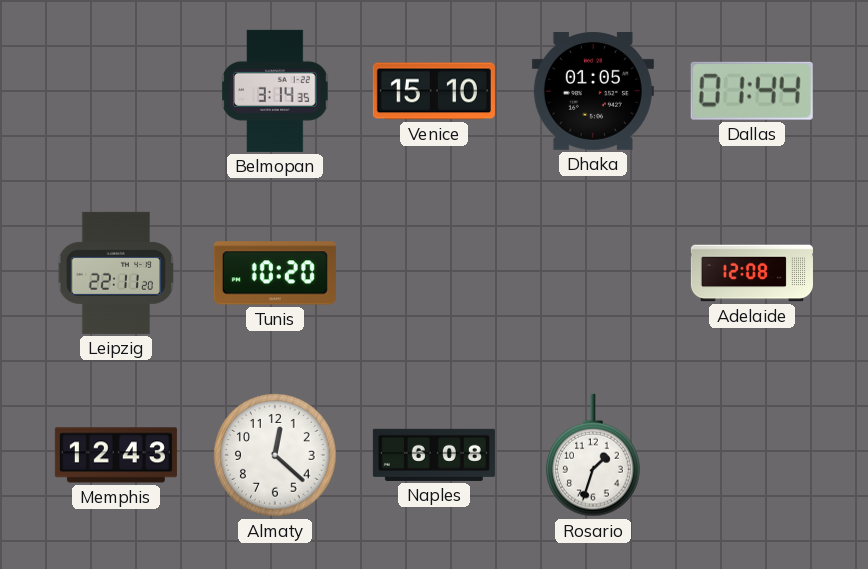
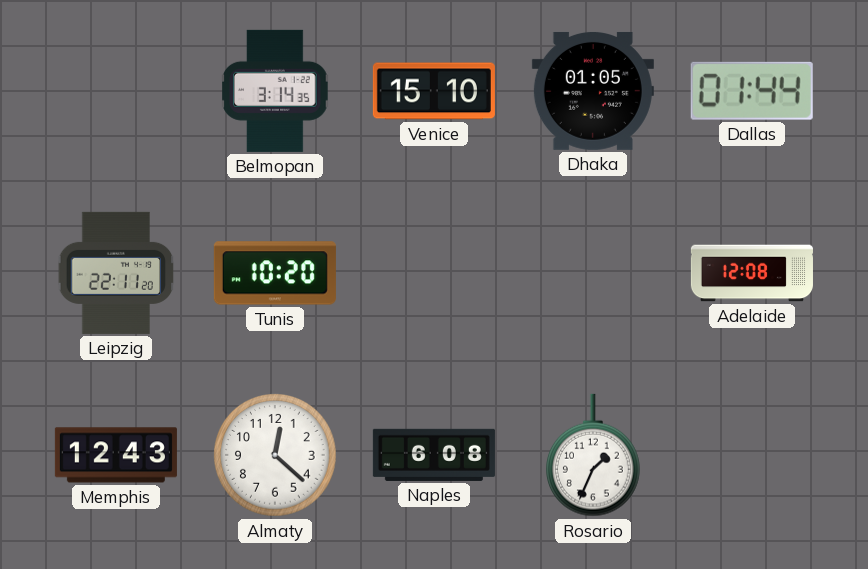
Rosario: 1:33 -> 1:34
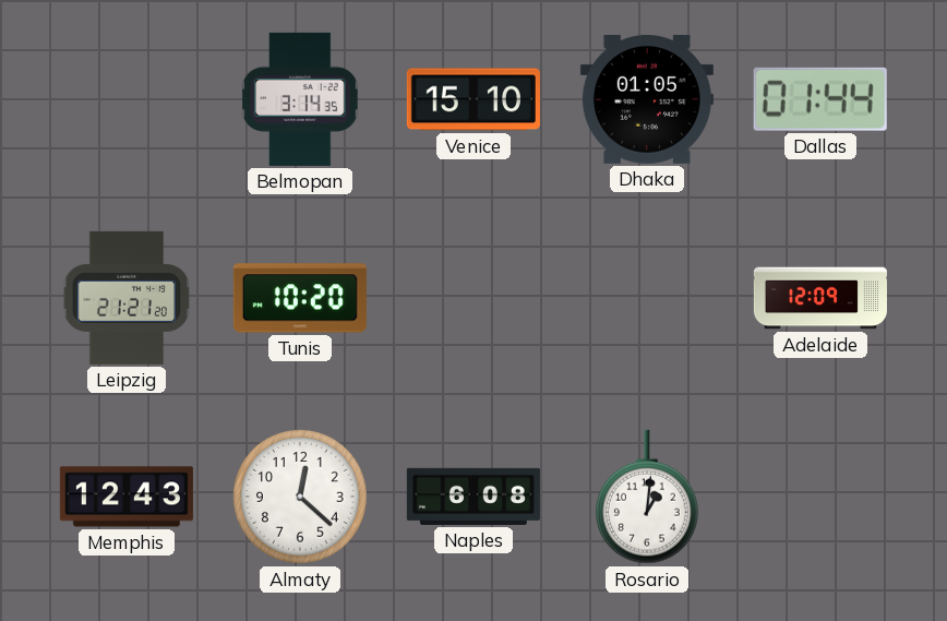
Leipzig: 22:11 -> 21:21
Adelaide: 12:08 -> 12:09
Rosario: 1:34 -> 1:01
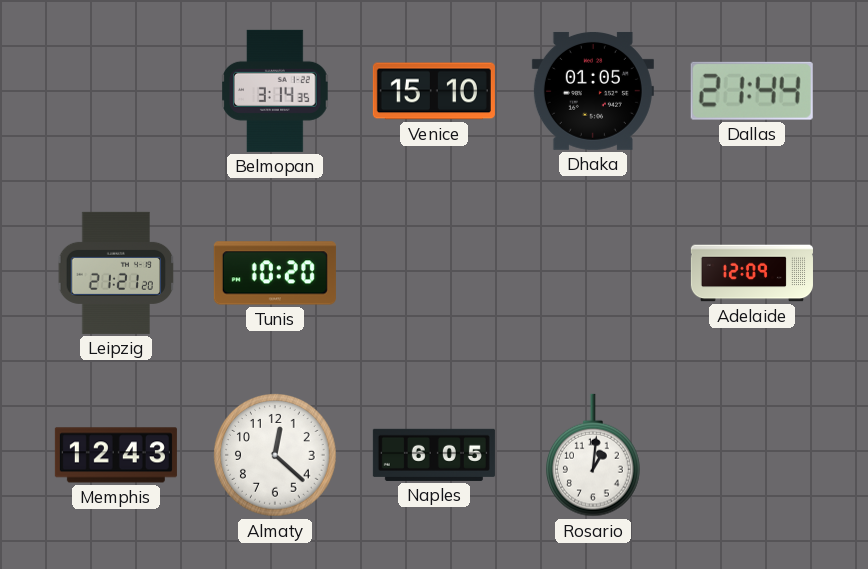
Dallas: 01:44 -> 21:44
Naples: 6:08 -> 6:05
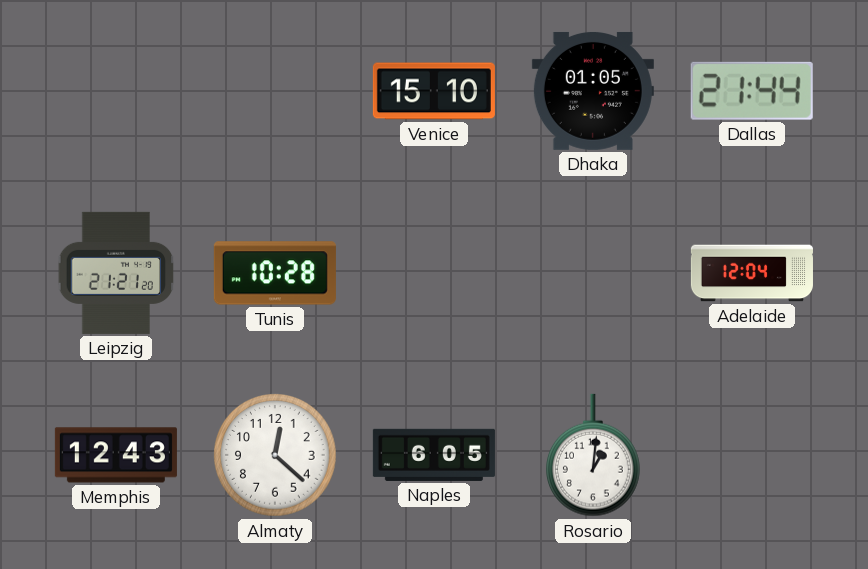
Belmopan: 3:14 -> none
Tunis: 10:20 -> 10:28
Adelaide: 12:09 -> 12:04
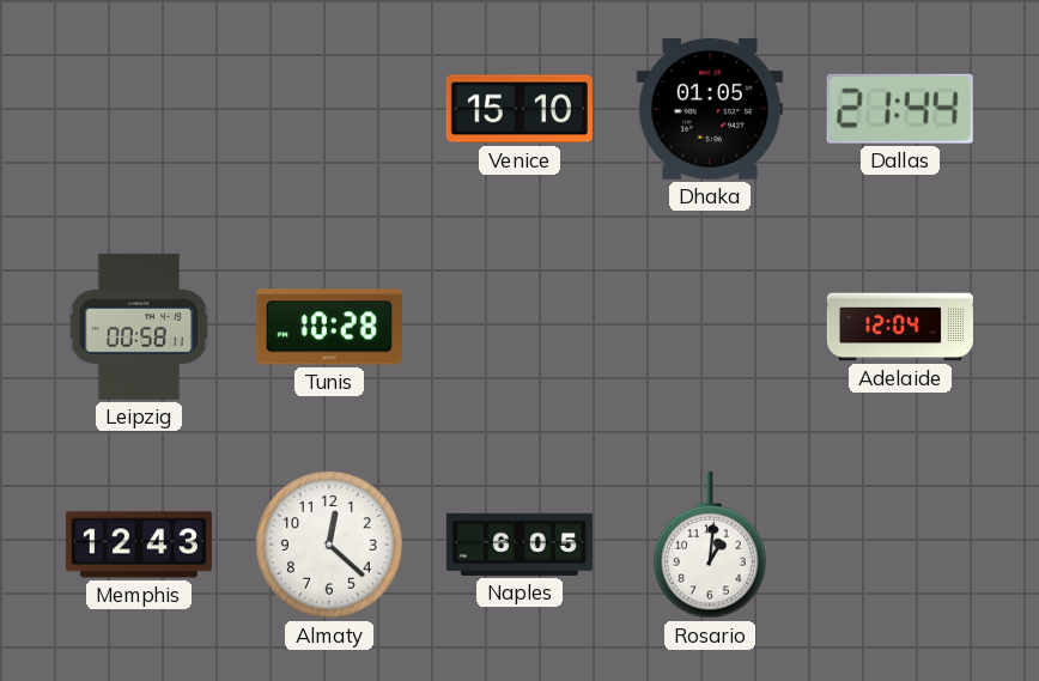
Leipzig: 21:21 -> 00:58
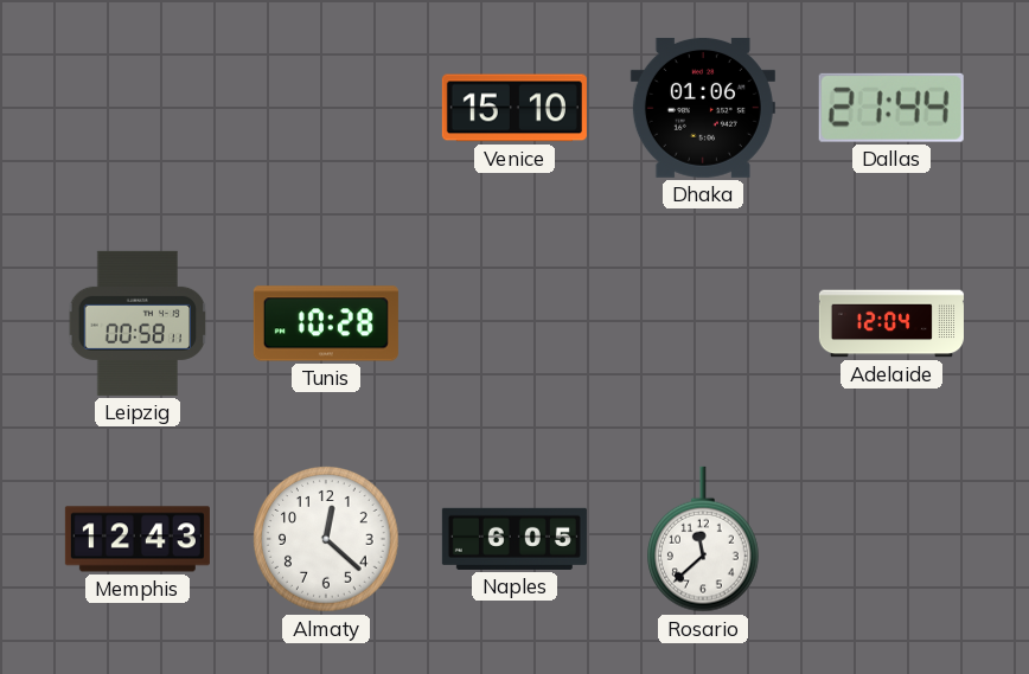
Dhaka: 01:05 -> 01:06
Rosario: 1:01 -> 11:38
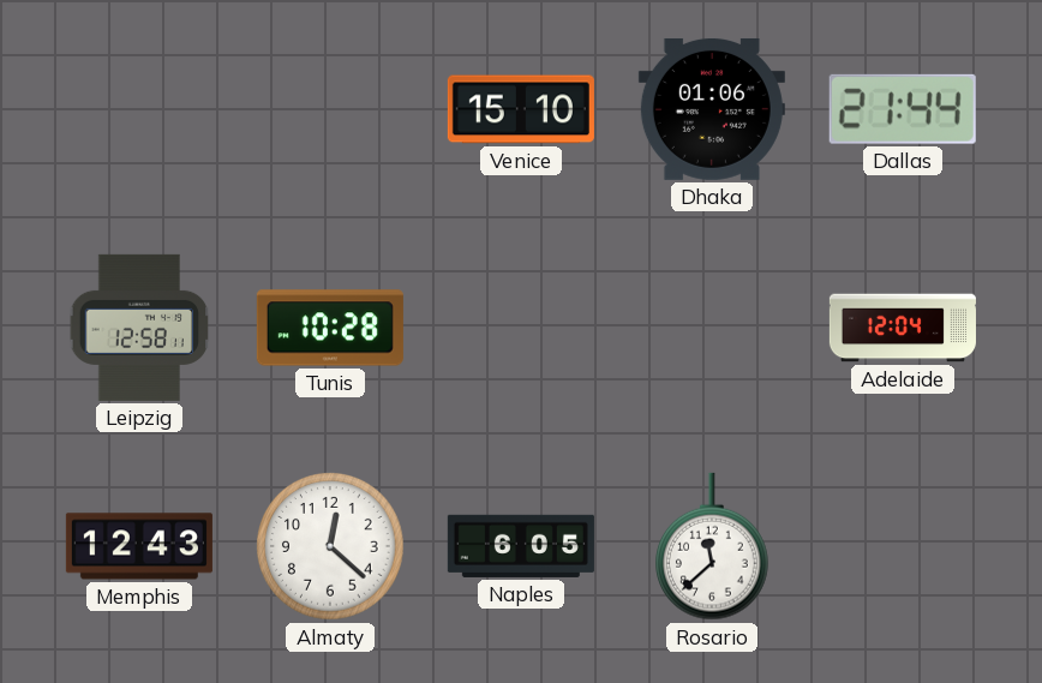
Leipzig: 00:58 -> 12:58
